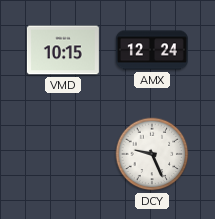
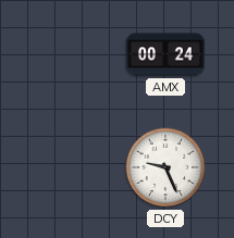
VMD: 10:15 -> none
AMX: 12:24 -> 00:24
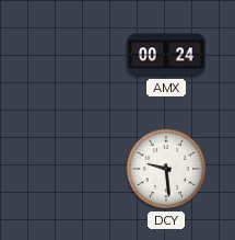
DCY: 9:26 -> 9:29
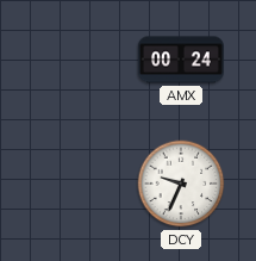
DCY: 9:29 -> 9:34
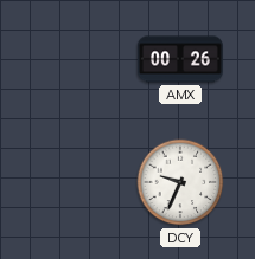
AMX: 00:24 -> 00:26
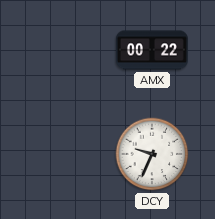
AMX: 00:26 -> 00:22
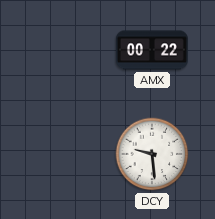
DCY: 9:34 -> 9:29
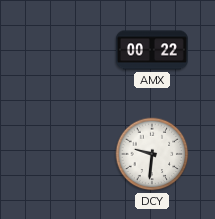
DCY: 9:29 -> 9:31
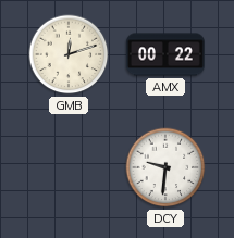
GMB: none -> 12:12
